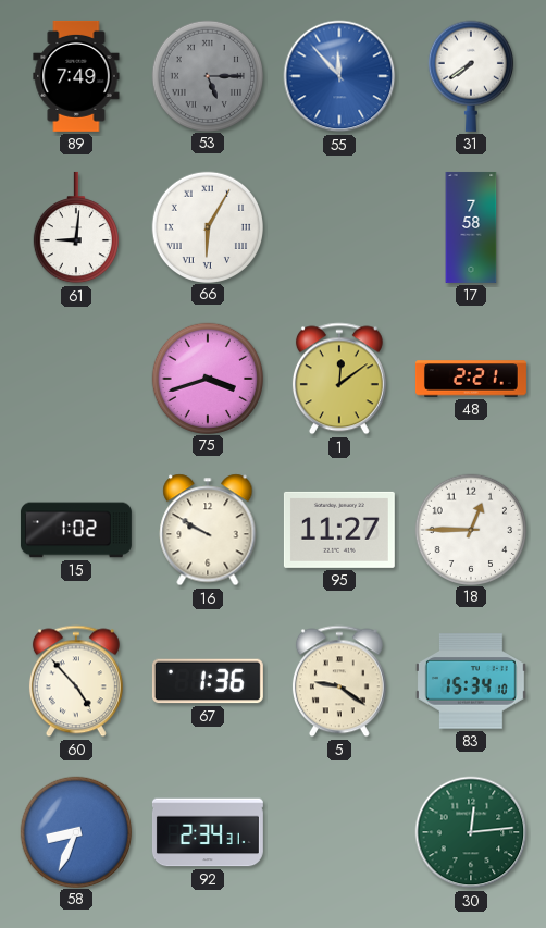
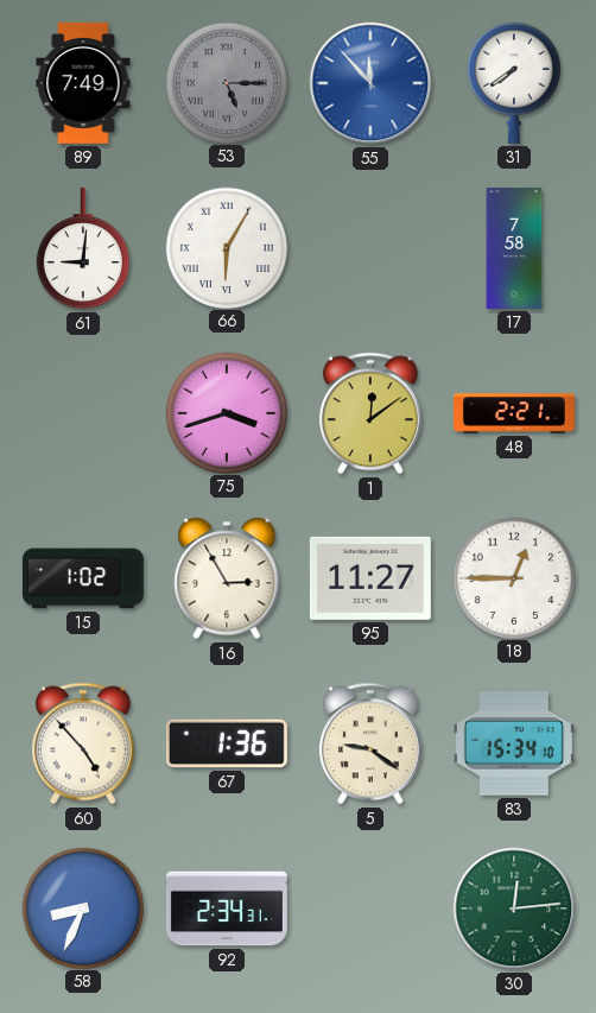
16: 9:50 -> 2:55
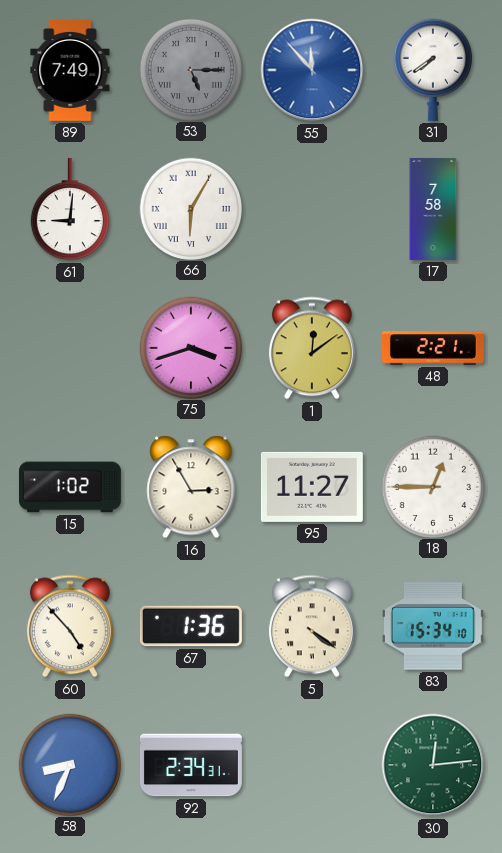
5: 9:21 -> 4:21
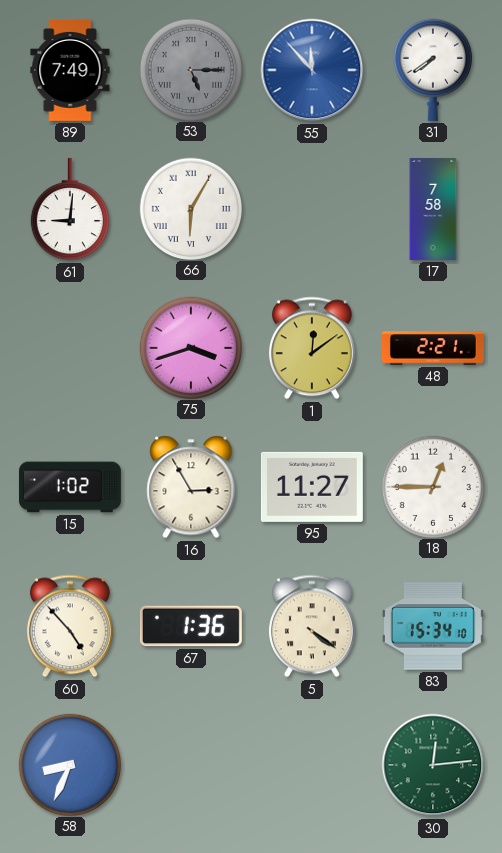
92: 2:34 -> none
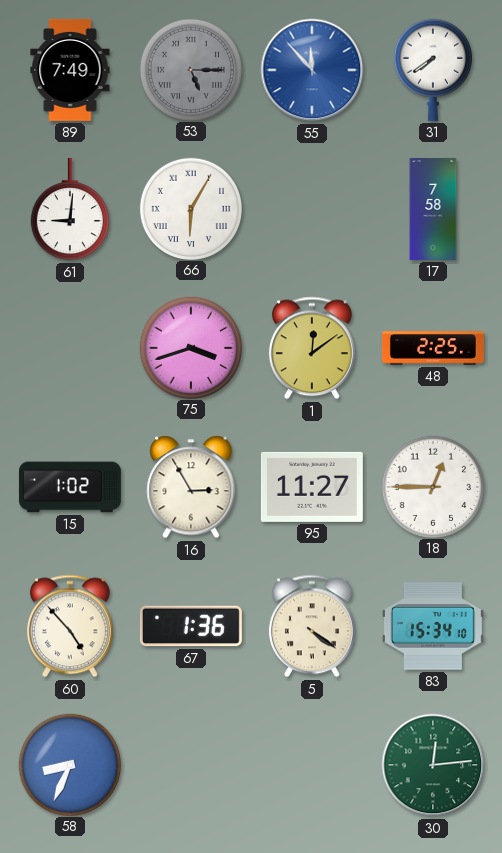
48: 2:21 -> 2:25
